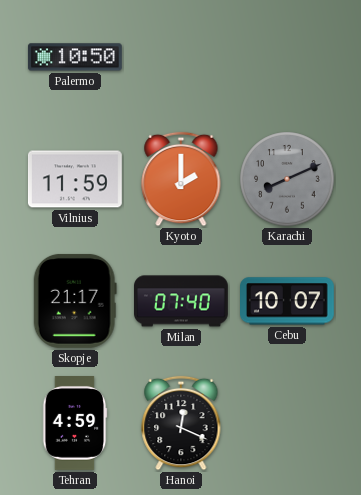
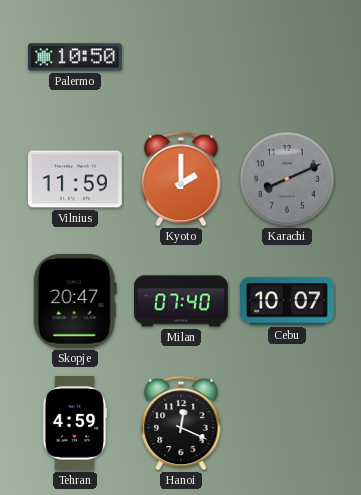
Skopje: 21:17 -> 20:47
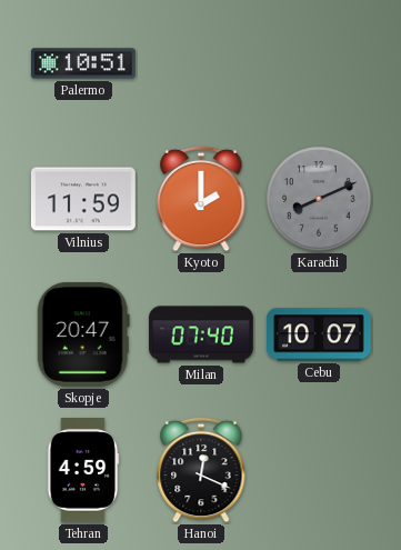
Palermo: 10:50 -> 10:51
